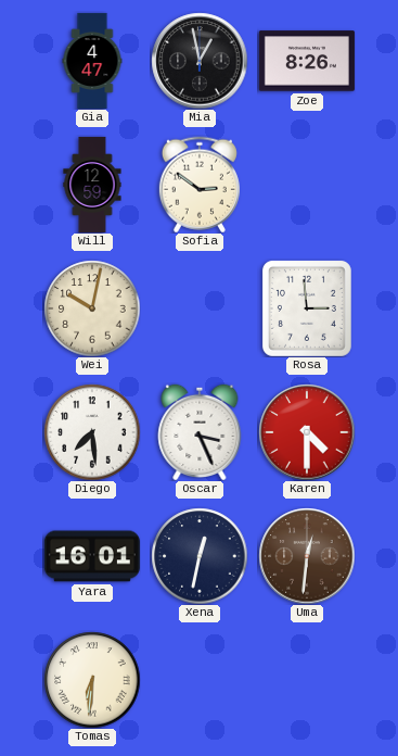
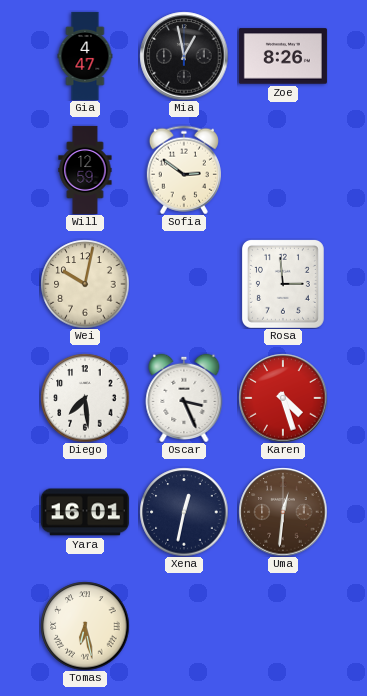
Karen: 4:30 -> 4:27
Tomas: 6:31 -> 6:28
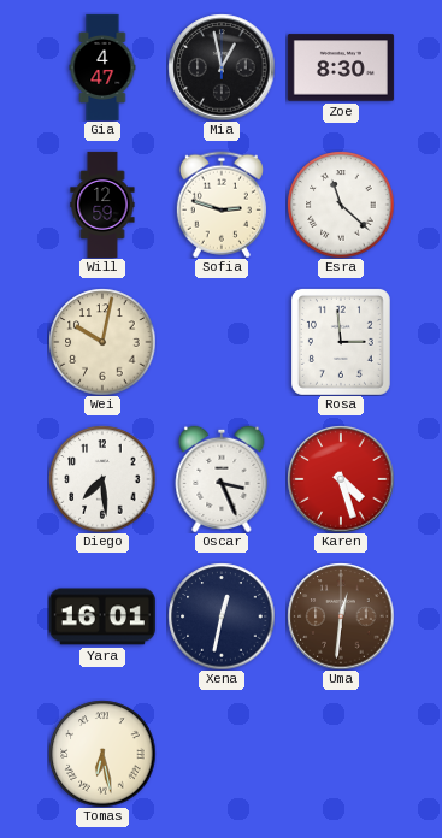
Zoe: 8:26 -> 8:30
Sofia: 2:51 -> 2:48
Esra: none -> 11:22
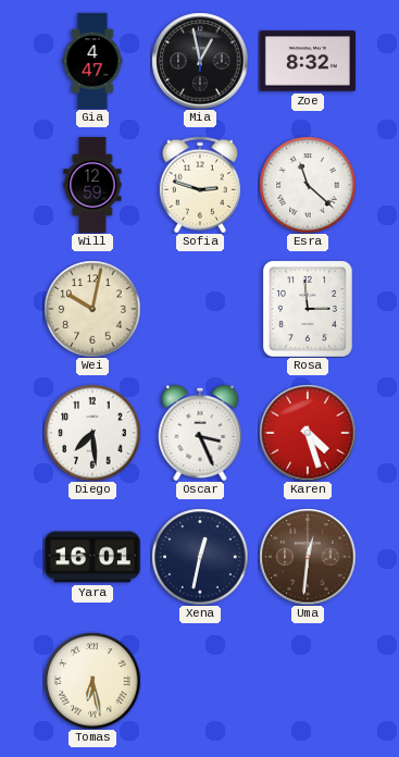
Zoe: 8:30 -> 8:32
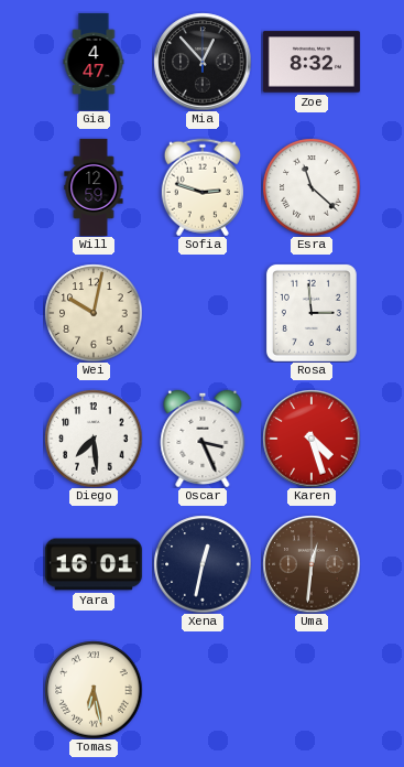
Mia: 12:58 -> 12:53
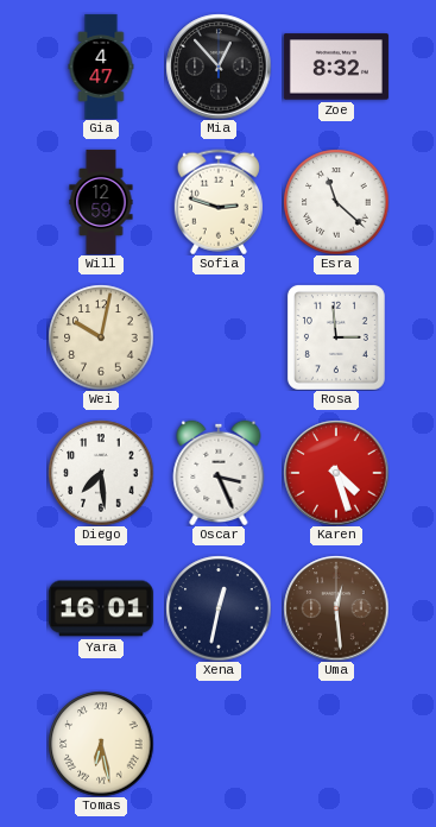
Uma: 12:31 -> 12:29
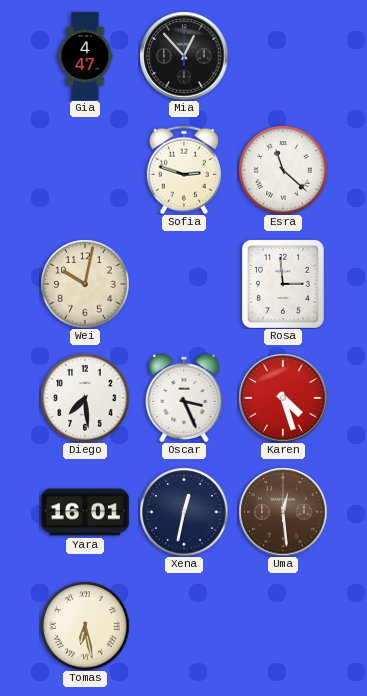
Zoe: 8:32 -> none
Will: 12:59 -> none
